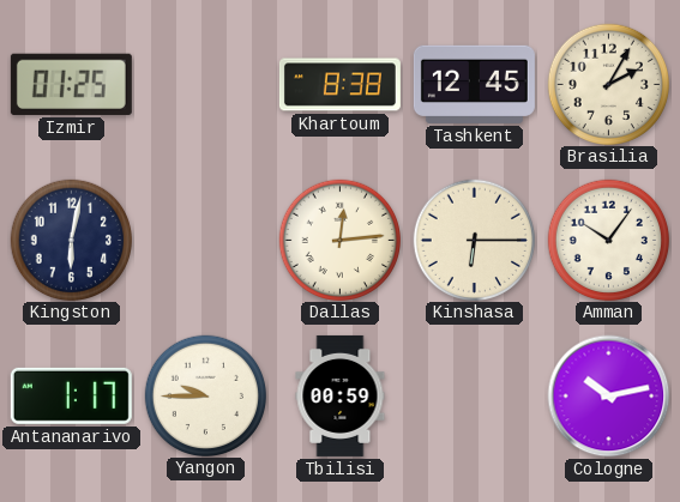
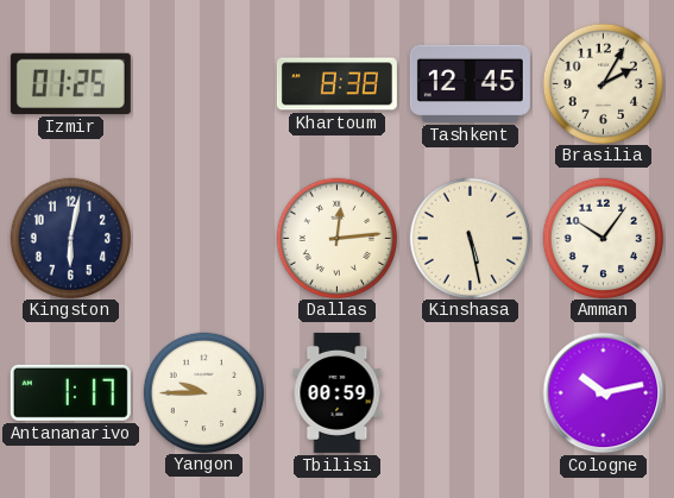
Kinshasa: 6:15 -> 5:28
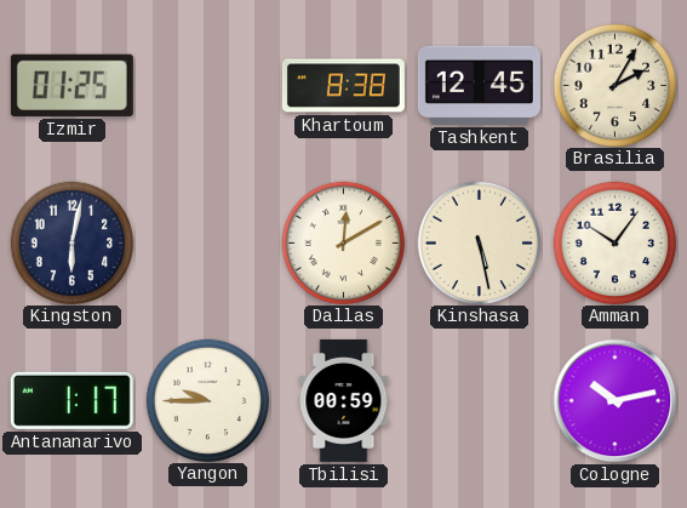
Dallas: 12:14 -> 12:10
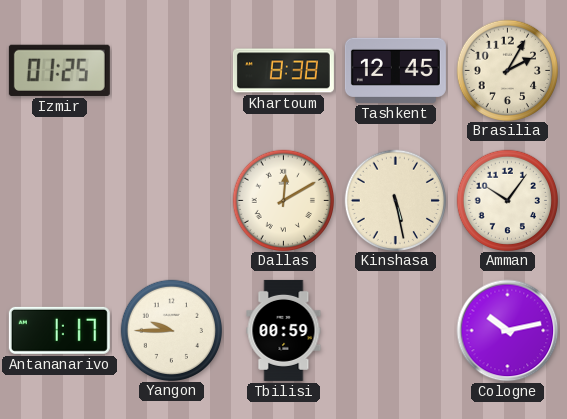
Kingston: 6:02 -> none
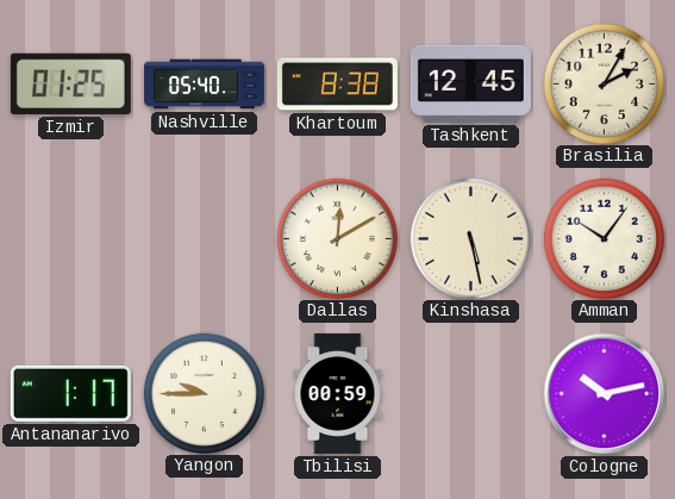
Nashville: none -> 05:40
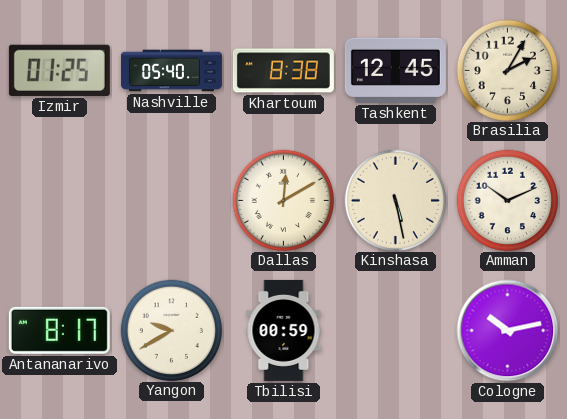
Amman: 10:06 -> 10:11
Antananarivo: 1:17 -> 8:17
Yangon: 9:45 -> 9:40
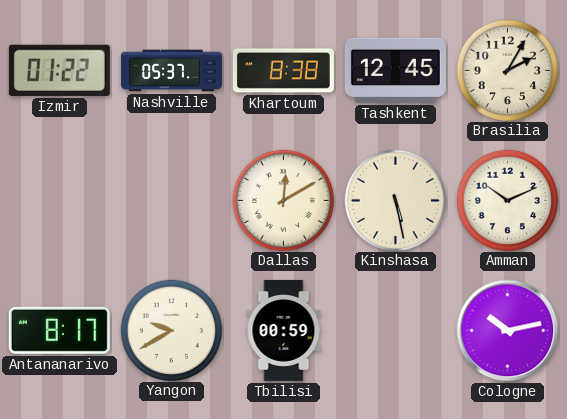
Izmir: 01:25 -> 01:22
Nashville: 05:40 -> 05:37
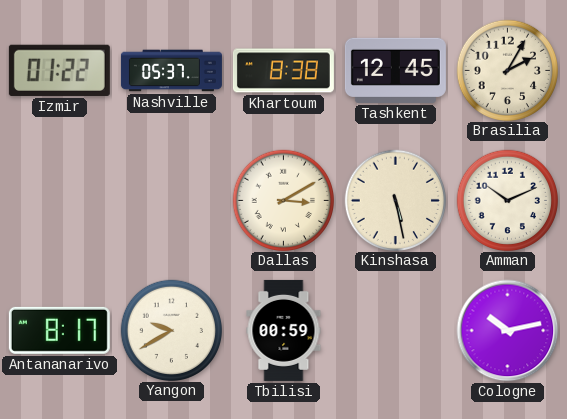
Dallas: 12:10 -> 3:10
